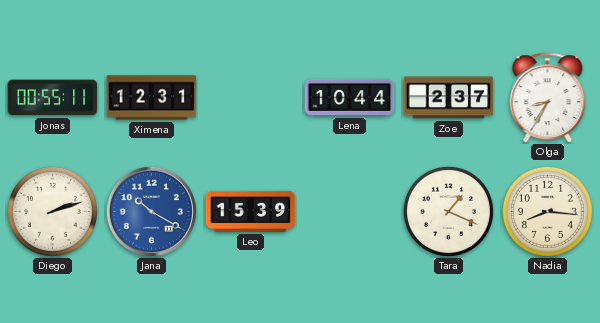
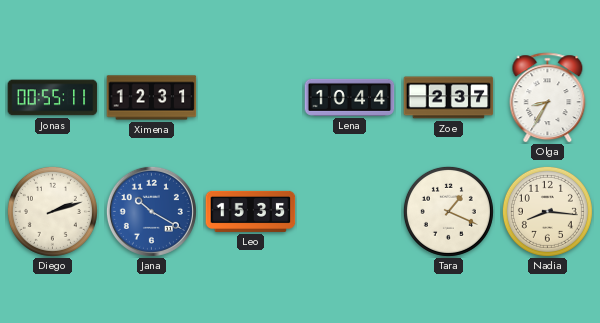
Leo: 15:39 -> 15:35
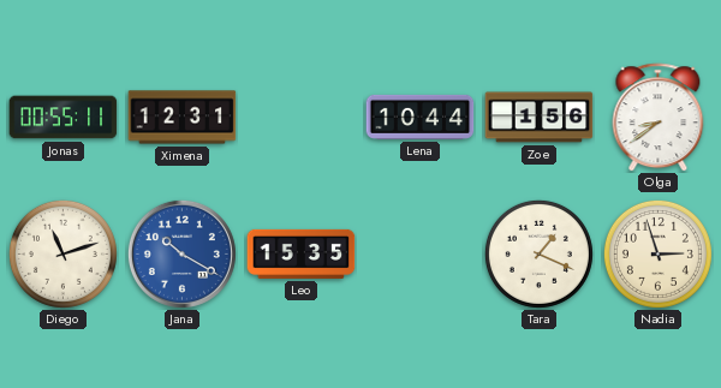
Zoe: 2:37 -> 1:56
Olga: 8:35 -> 8:39
Diego: 2:12 -> 11:12
Nadia: 8:16 -> 2:57
